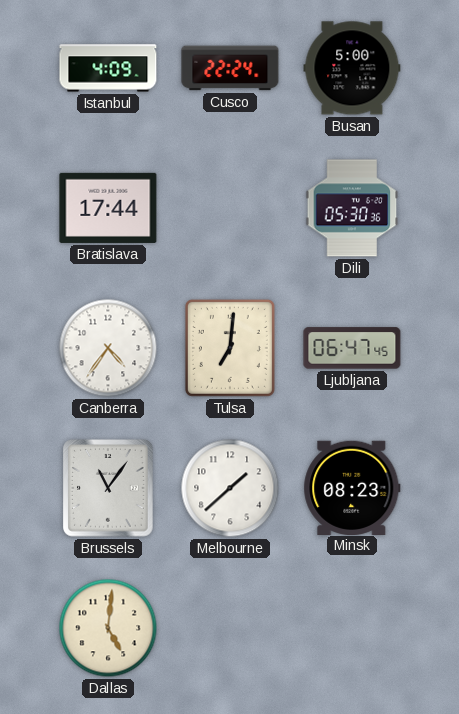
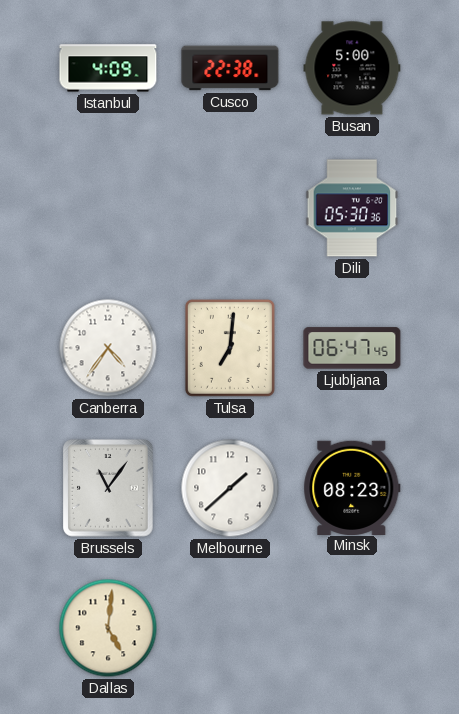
Cusco: 22:24 -> 22:38
Bratislava: 17:44 -> none
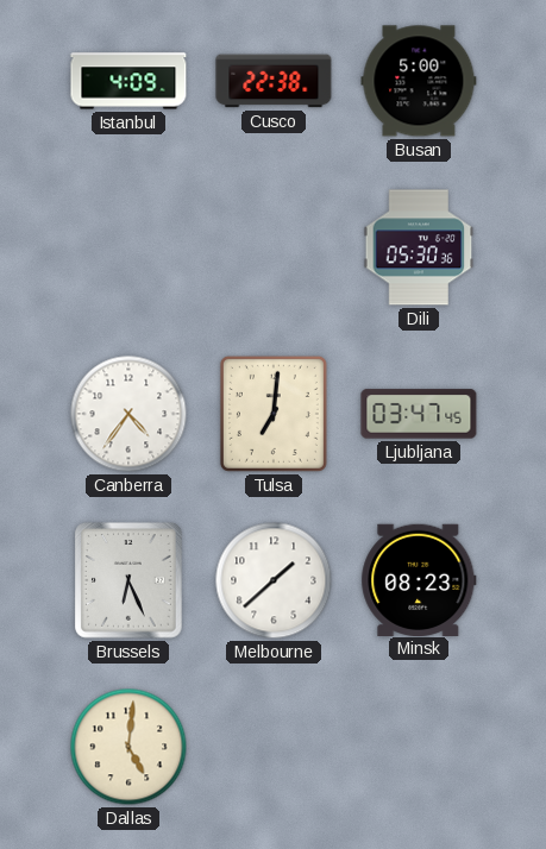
Ljubljana: 06:47 -> 03:47
Brussels: 11:06 -> 6:26
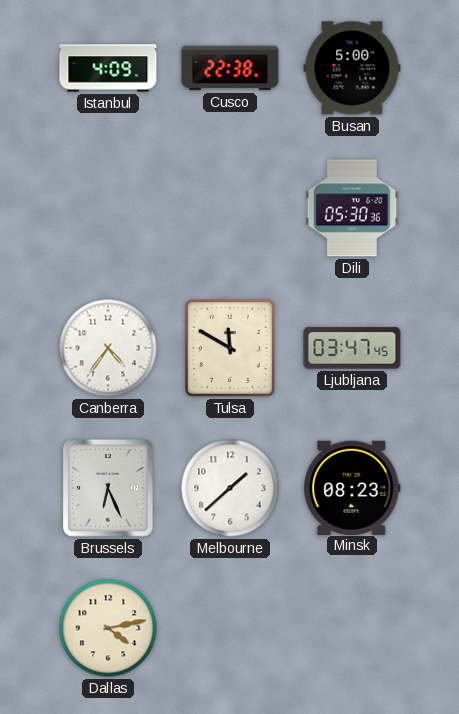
Tulsa: 7:01 -> 11:50
Dallas: 5:01 -> 4:13
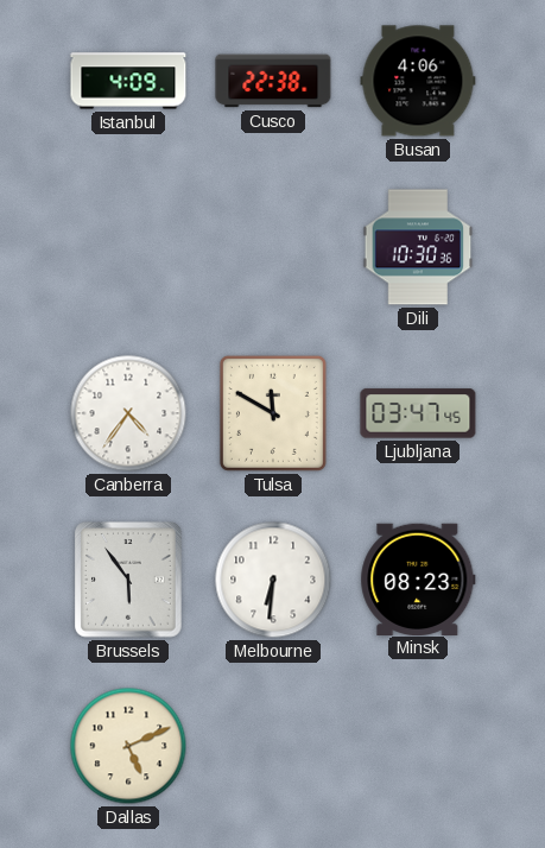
Busan: 5:00 -> 4:06
Dili: 05:30 -> 10:30
Brussels: 6:26 -> 5:54
Melbourne: 1:38 -> 6:31
Dallas: 4:13 -> 5:11
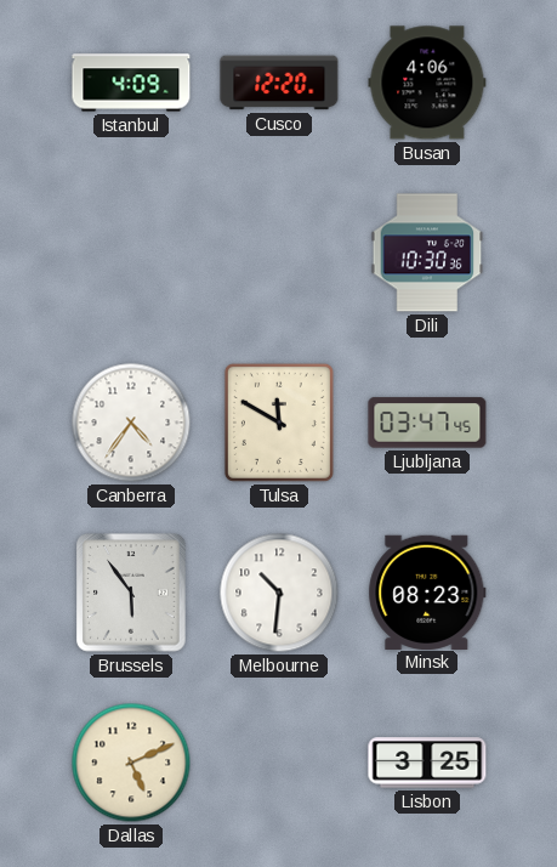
Cusco: 22:38 -> 12:20
Melbourne: 6:31 -> 10:31
Lisbon: none -> 3:25
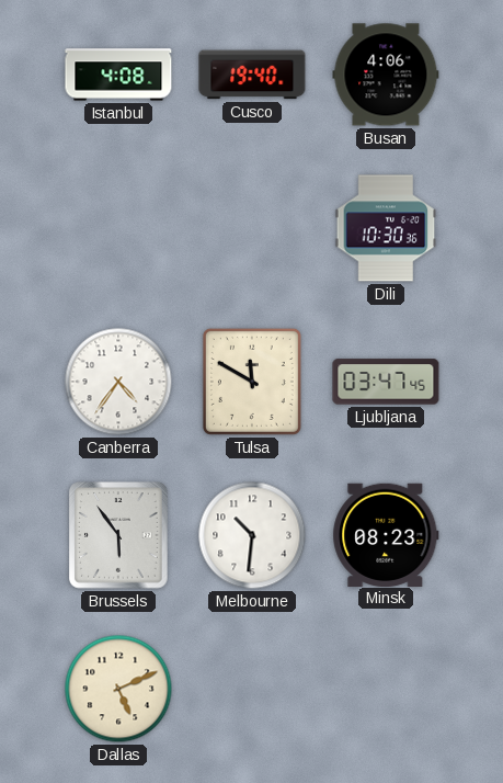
Istanbul: 4:09 -> 4:08
Cusco: 12:20 -> 19:40
Lisbon: 3:25 -> none
